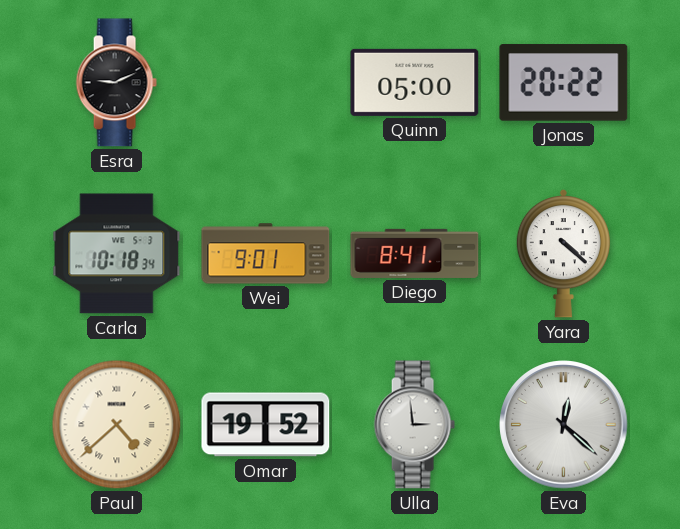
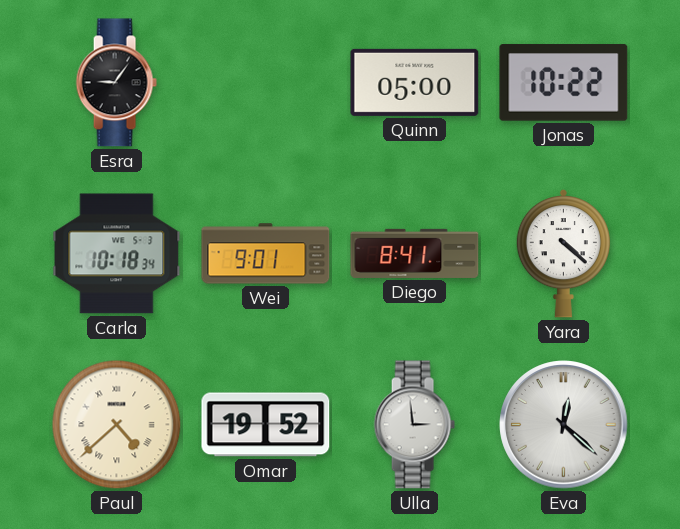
Esra: 9:11 -> 9:06
Jonas: 20:22 -> 10:22
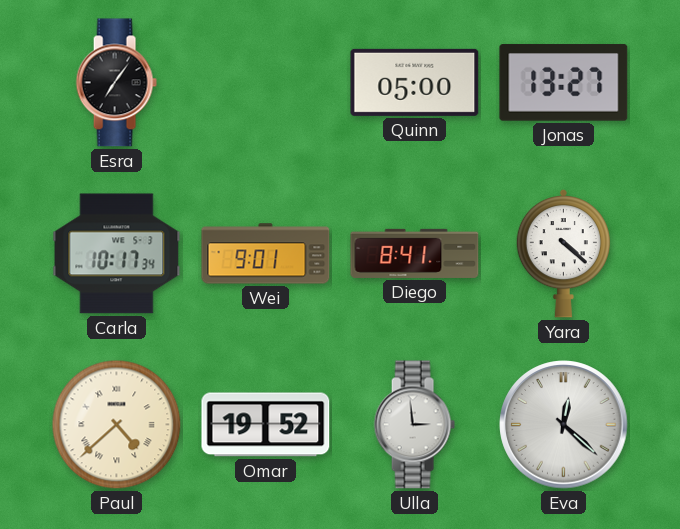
Esra: 9:06 -> 7:06
Jonas: 10:22 -> 13:27
Carla: 10:18 -> 10:17
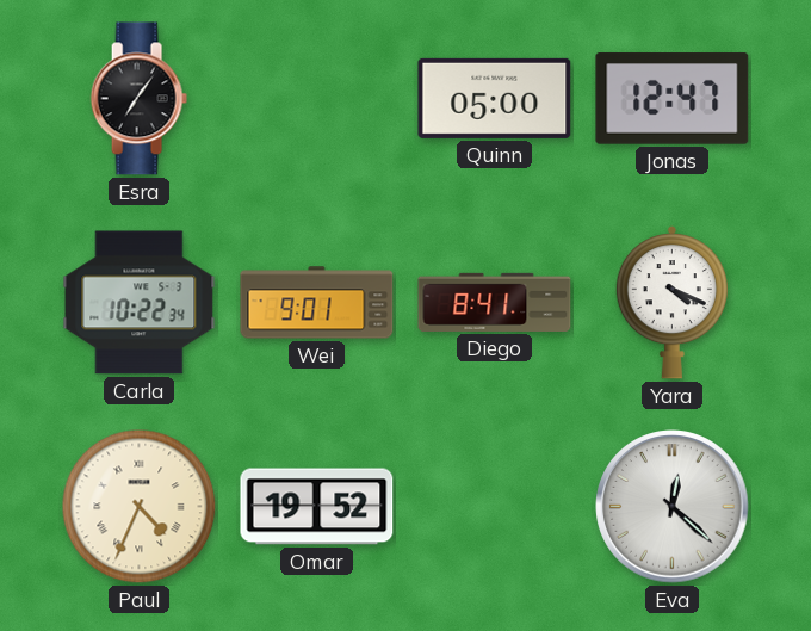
Jonas: 13:27 -> 12:47
Carla: 10:17 -> 10:22
Yara: 4:22 -> 4:19
Paul: 4:38 -> 4:34
Ulla: 2:59 -> none
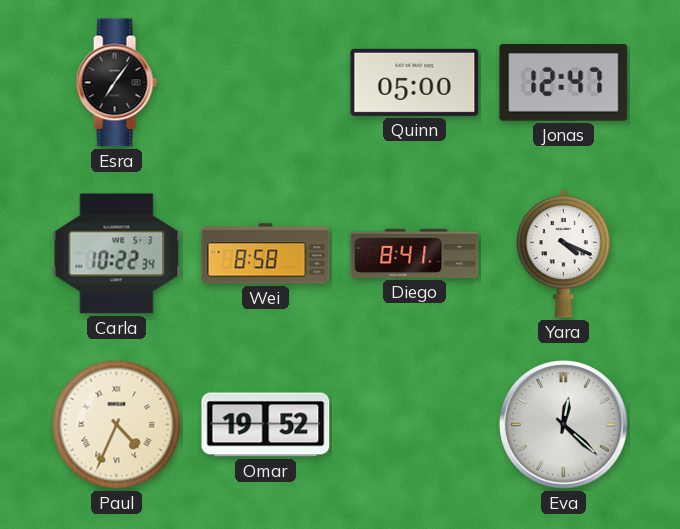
Wei: 9:01 -> 8:58
